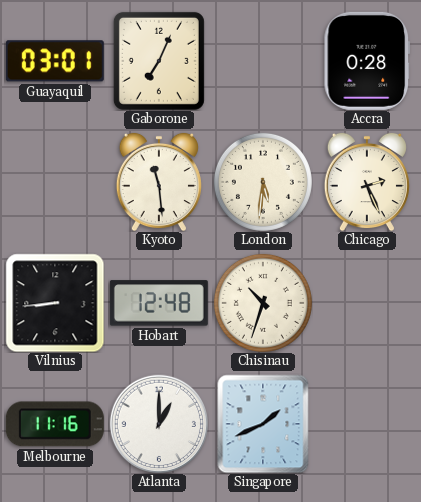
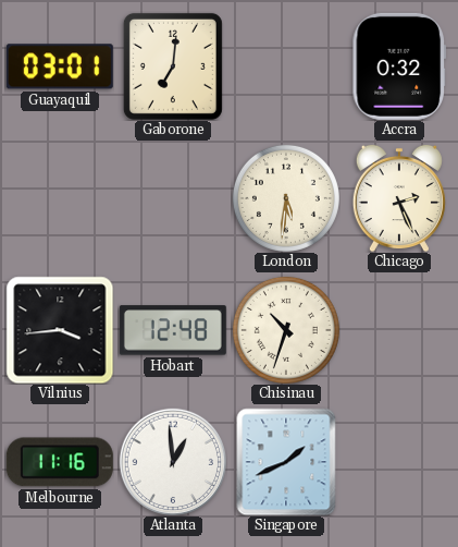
Gaborone: 7:04 -> 7:01
Accra: 0:28 -> 0:32
Kyoto: 11:29 -> none
Vilnius: 8:44 -> 3:44
Atlanta: 1:00 -> 12:59
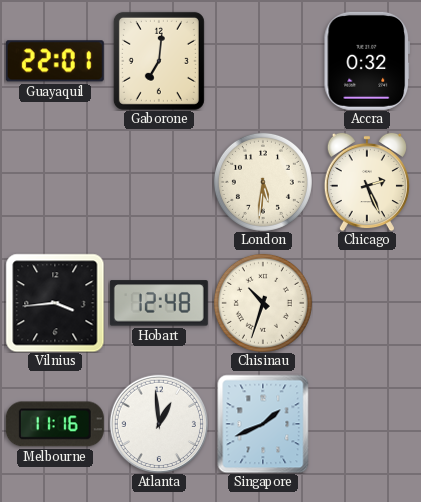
Guayaquil: 03:01 -> 22:01
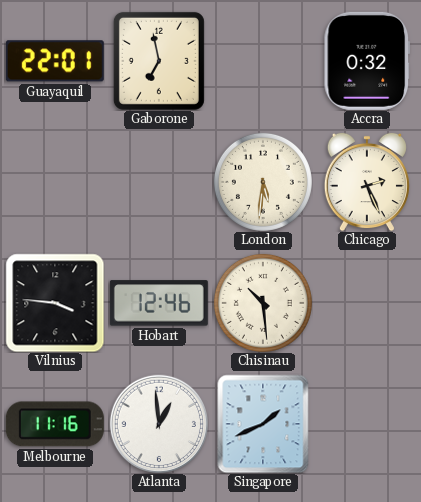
Gaborone: 7:01 -> 6:58
Vilnius: 3:44 -> 3:46
Hobart: 12:48 -> 12:46
Chisinau: 10:33 -> 10:29
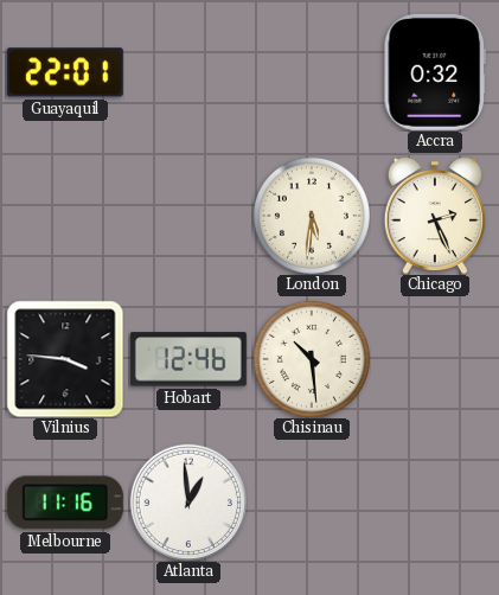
Gaborone: 6:58 -> none
Singapore: 1:41 -> none
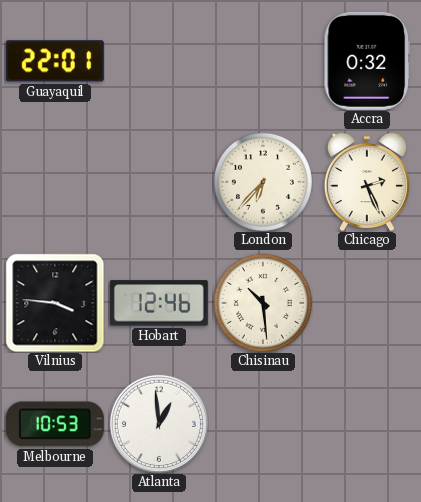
London: 5:31 -> 6:37
Melbourne: 11:16 -> 10:53
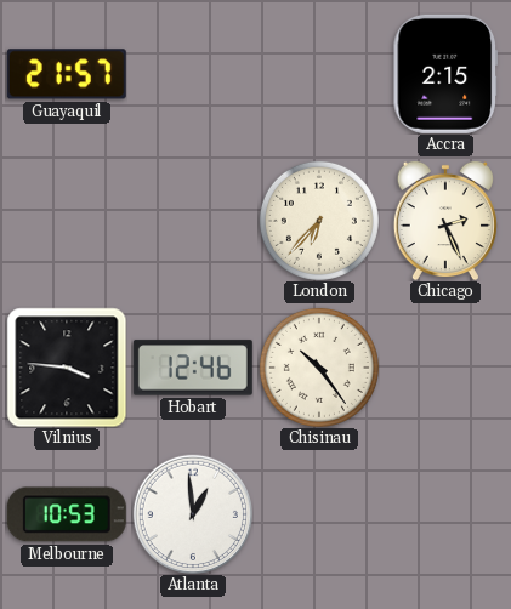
Guayaquil: 22:01 -> 21:57
Accra: 0:32 -> 2:15
Chisinau: 10:29 -> 10:24
